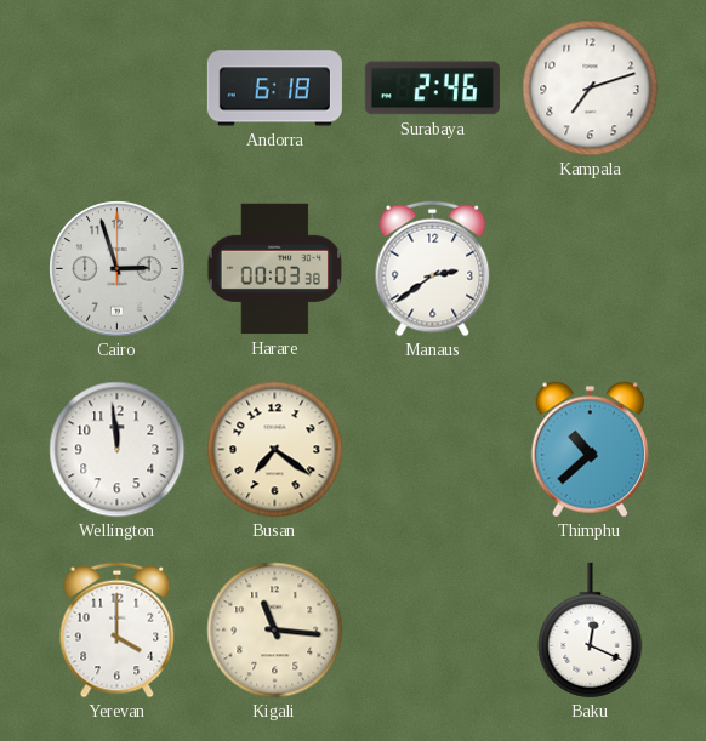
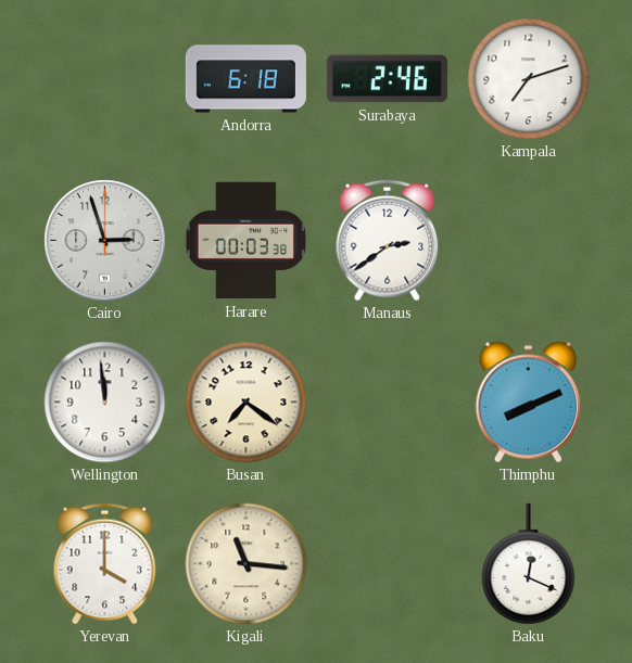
Thimphu: 10:38 -> 8:11
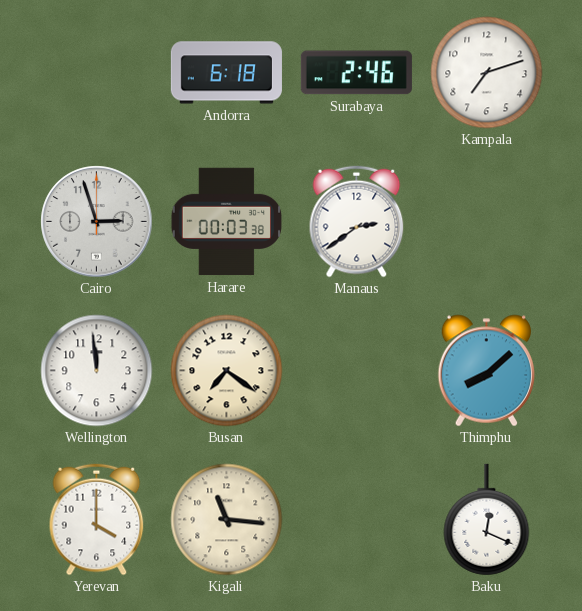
Thimphu: 8:11 -> 8:08
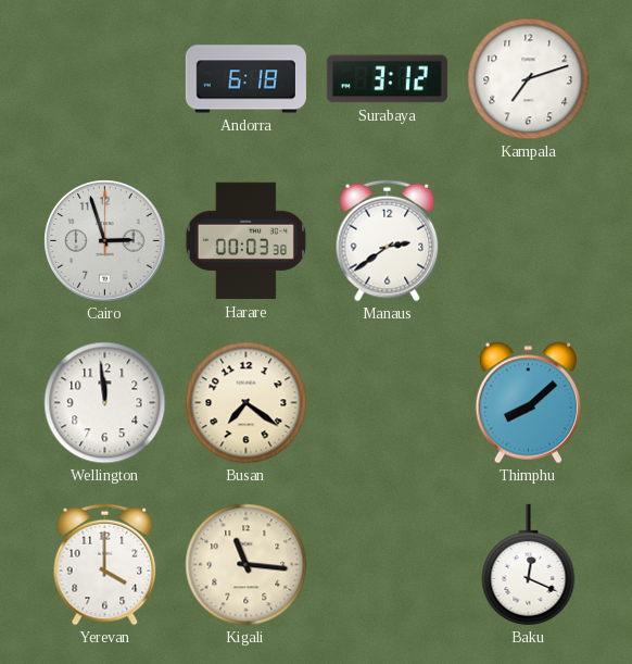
Surabaya: 2:46 -> 3:12
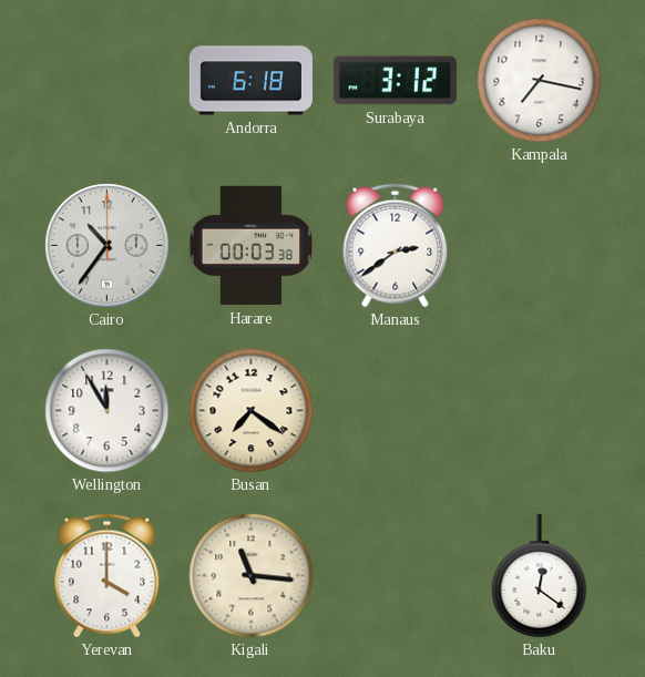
Kampala: 7:12 -> 7:17
Cairo: 2:57 -> 10:36
Wellington: 11:59 -> 11:55
Thimphu: 8:08 -> none
Baku: 12:19 -> 12:21
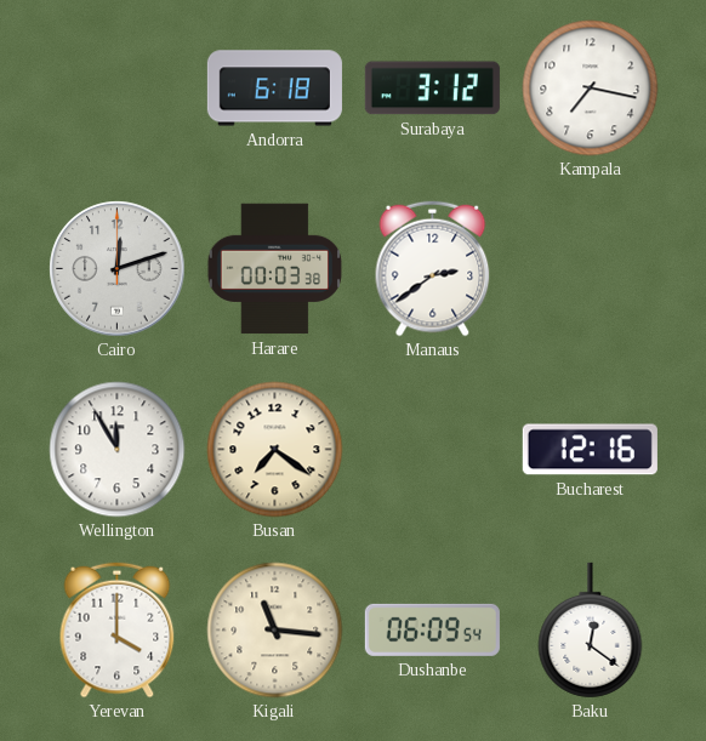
Cairo: 10:36 -> 12:12
Bucharest: none -> 12:16
Dushanbe: none -> 06:09
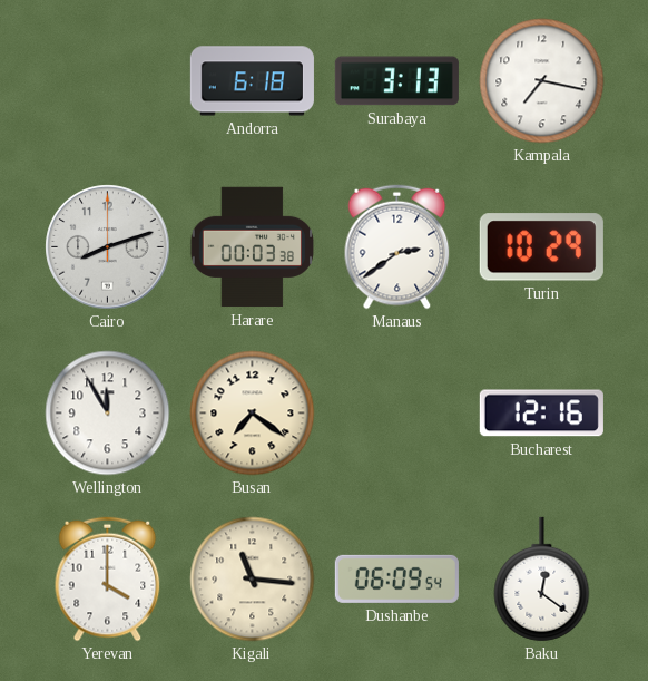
Surabaya: 3:12 -> 3:13
Cairo: 12:12 -> 8:12
Turin: none -> 10:29
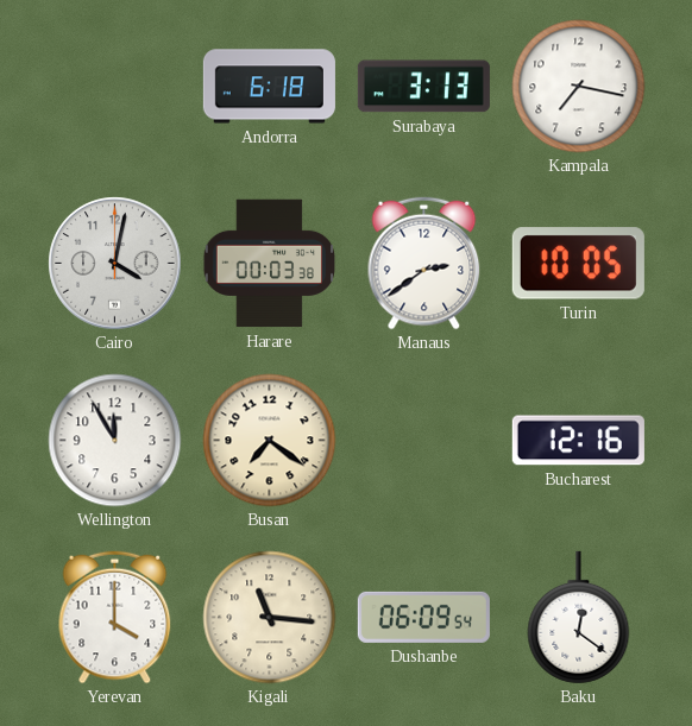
Cairo: 8:12 -> 4:02
Turin: 10:29 -> 10:05
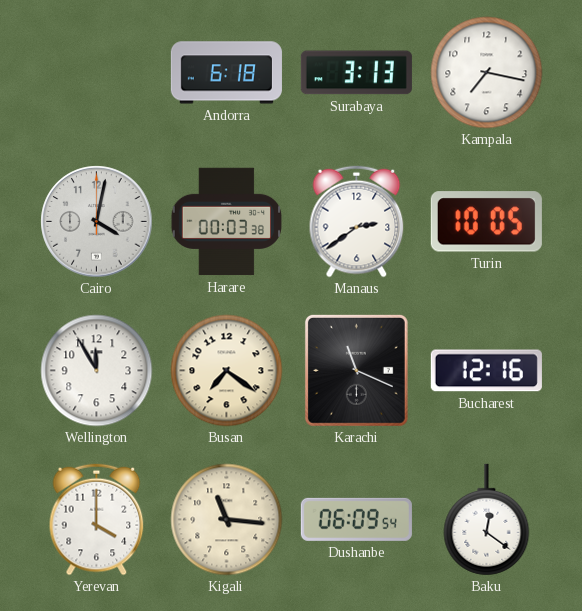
Karachi: none -> 11:19
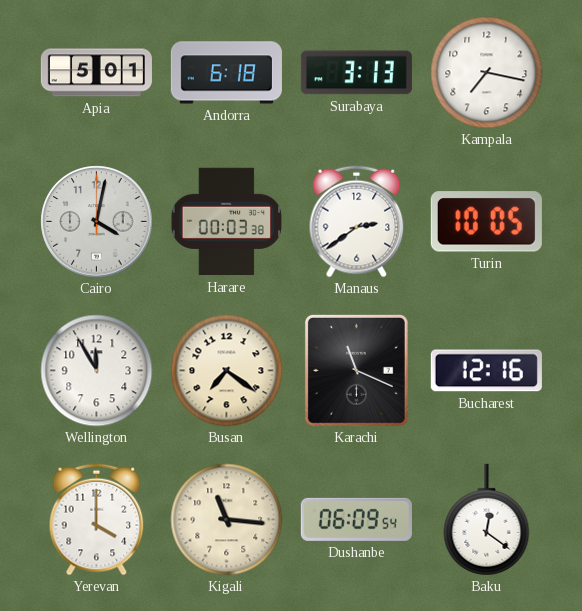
Apia: none -> 5:01
